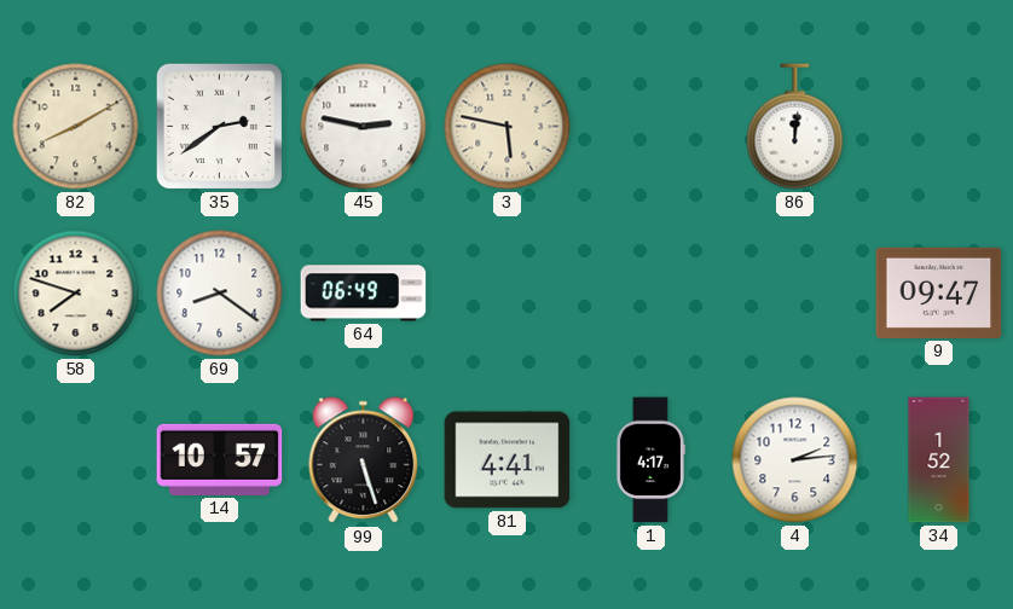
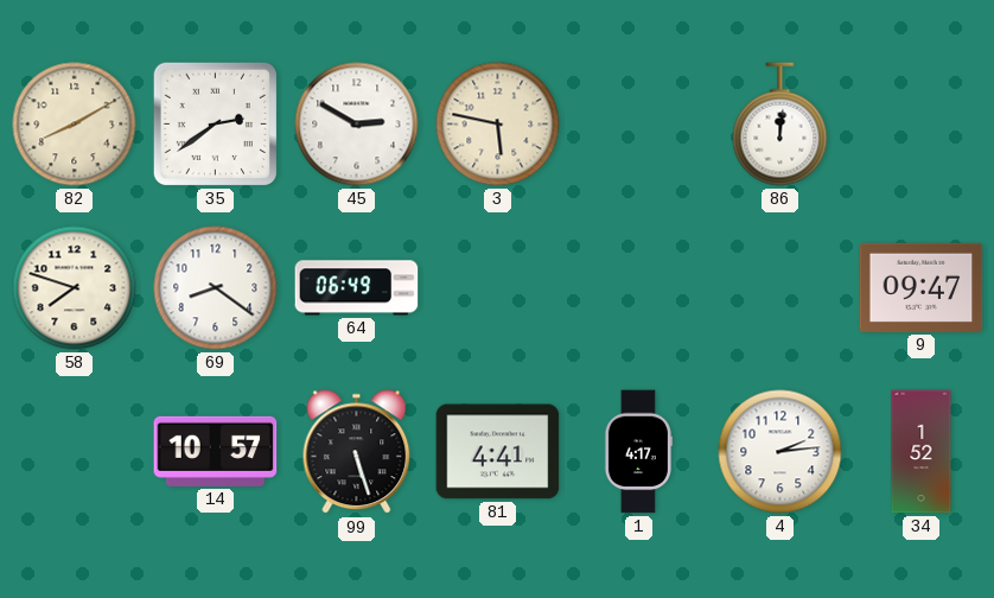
45: 2:47 -> 2:50
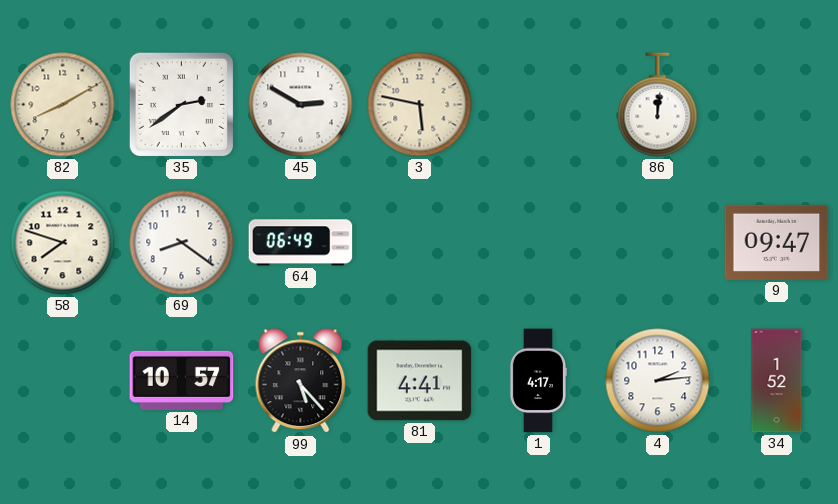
99: 5:27 -> 5:23
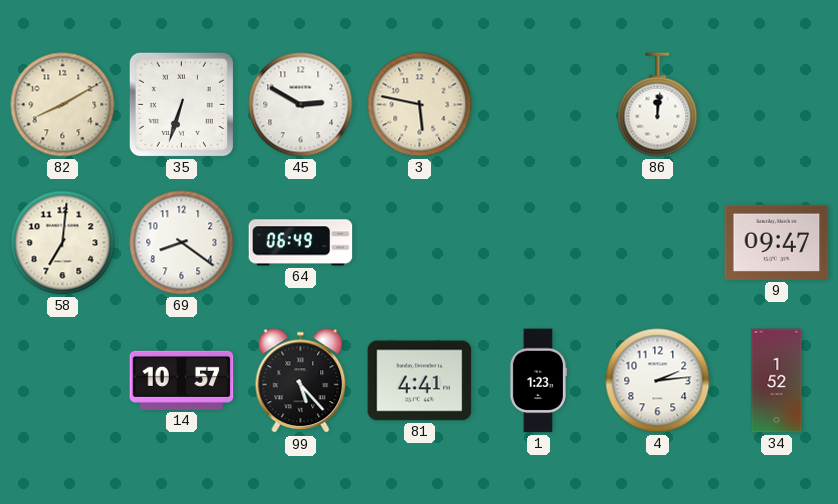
35: 2:39 -> 6:33
58: 7:48 -> 7:01
1: 4:17 -> 1:23
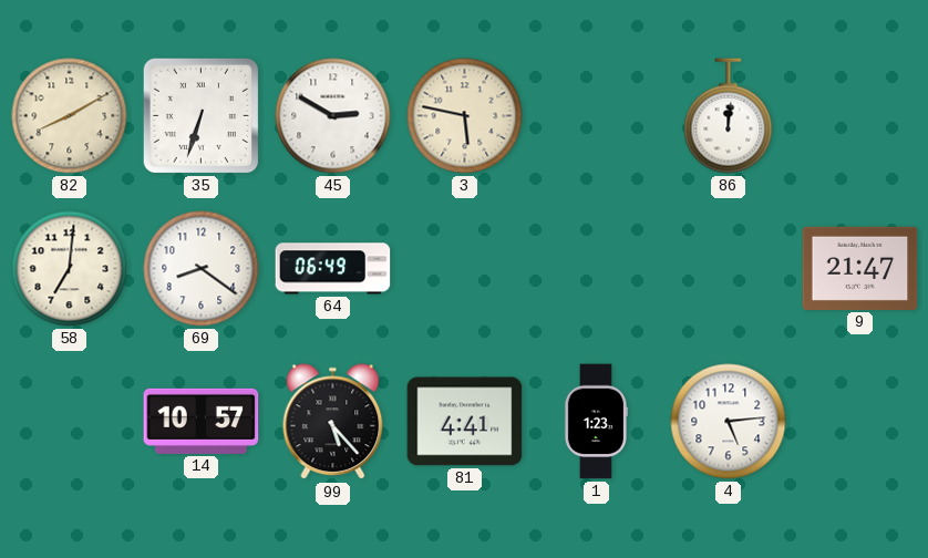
9: 09:47 -> 21:47
4: 2:14 -> 5:14
34: 1:52 -> none
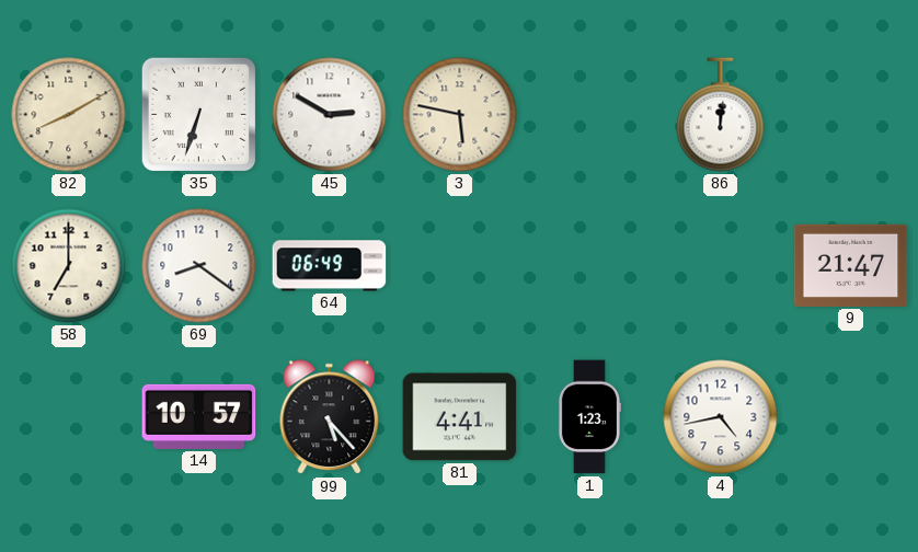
58: 7:01 -> 7:00
4: 5:14 -> 4:43
